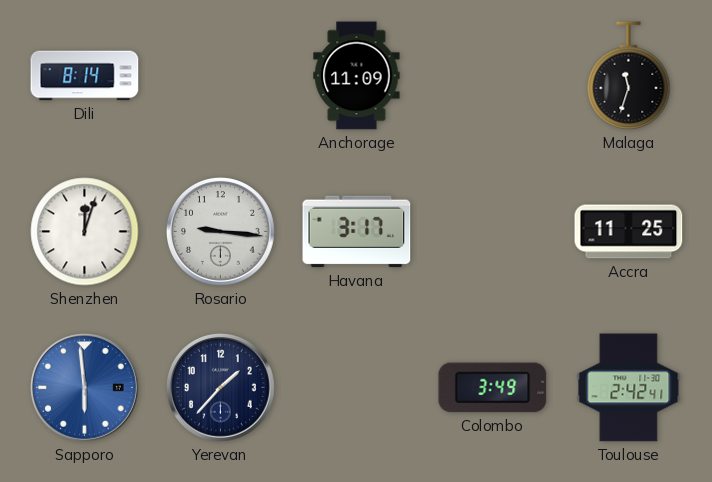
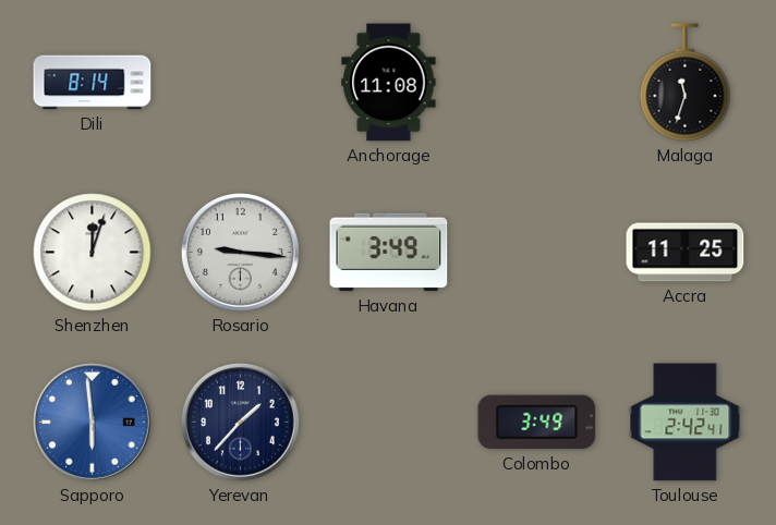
Anchorage: 11:09 -> 11:08
Havana: 3:17 -> 3:49
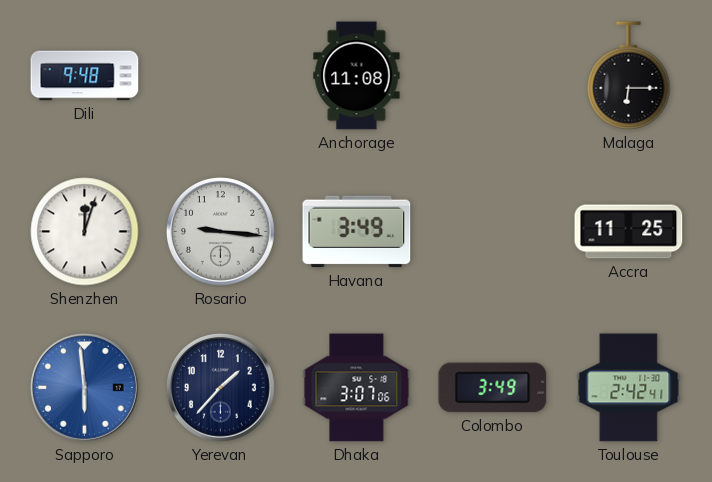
Dili: 8:14 -> 9:48
Malaga: 11:33 -> 6:15
Dhaka: none -> 3:07
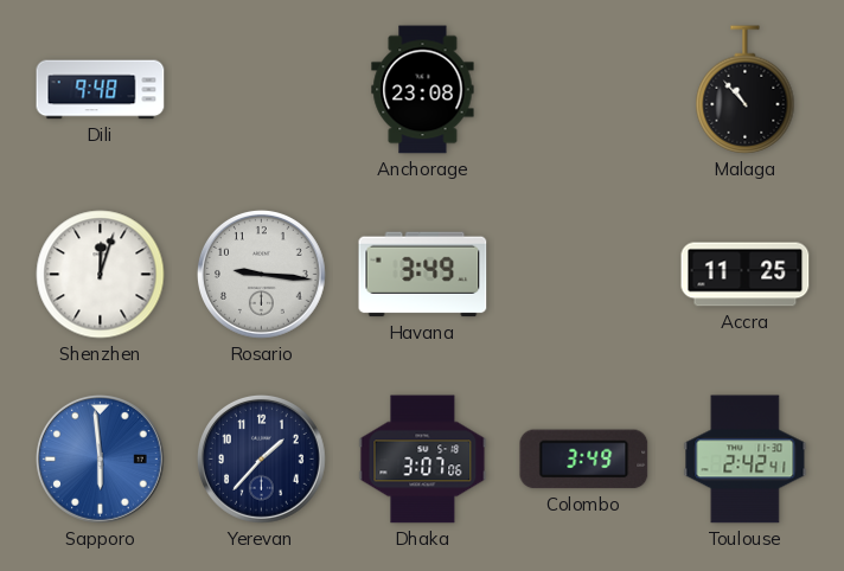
Anchorage: 11:08 -> 23:08
Malaga: 6:15 -> 10:53
